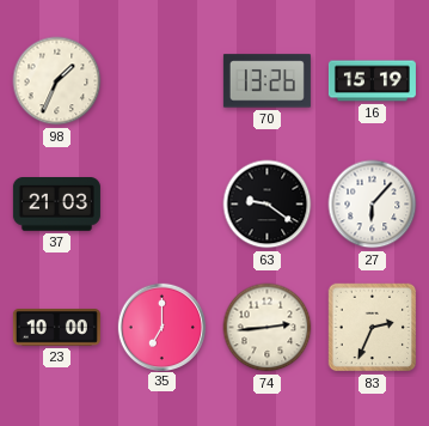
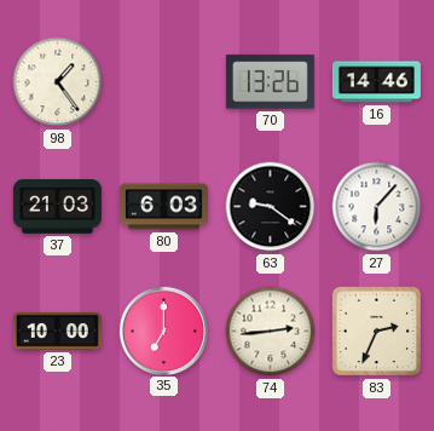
98: 1:34 -> 1:24
16: 15:19 -> 14:46
80: none -> 6:03
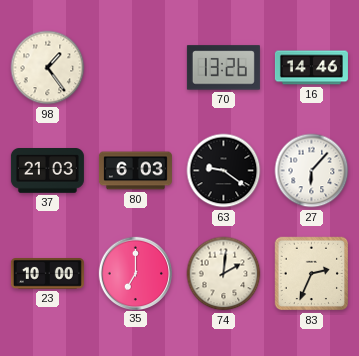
74: 2:44 -> 2:01
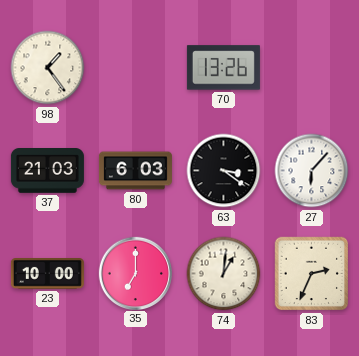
16: 14:46 -> none
63: 9:21 -> 3:21
74: 2:01 -> 1:01
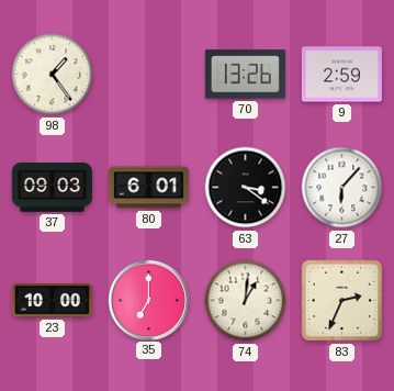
9: none -> 2:59
37: 21:03 -> 09:03
80: 6:03 -> 6:01
